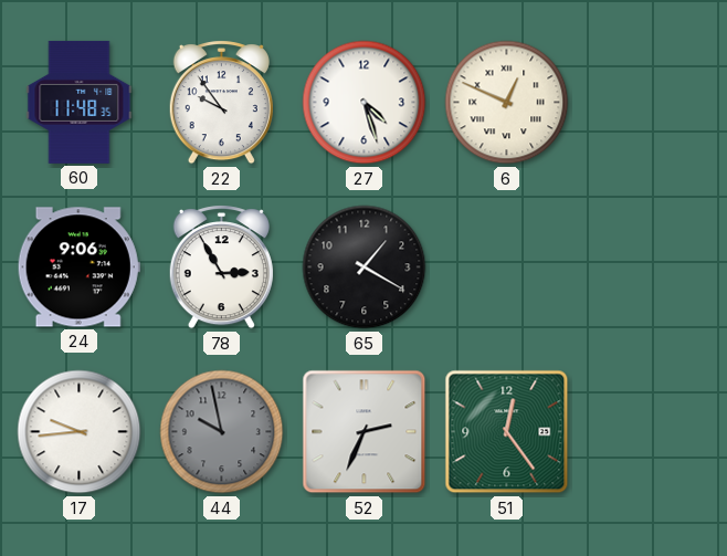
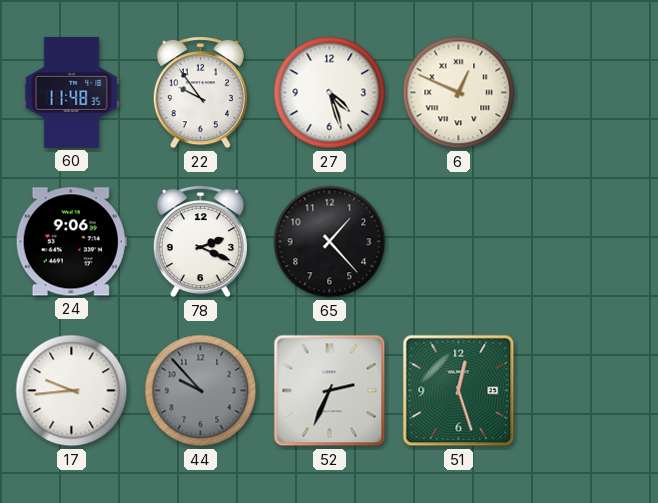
78: 2:55 -> 2:19
65: 1:20 -> 1:23
44: 9:58 -> 9:53
51: 12:24 -> 12:27
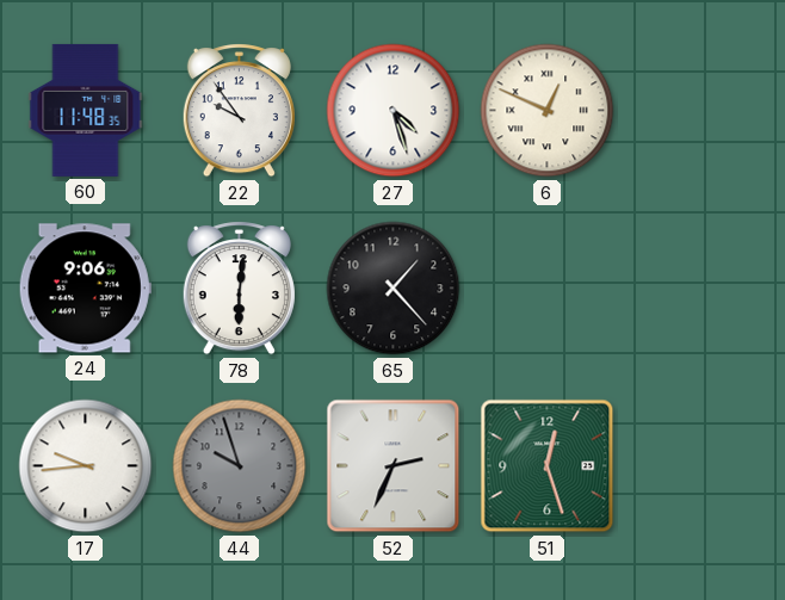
78: 2:19 -> 6:01
44: 9:53 -> 9:57
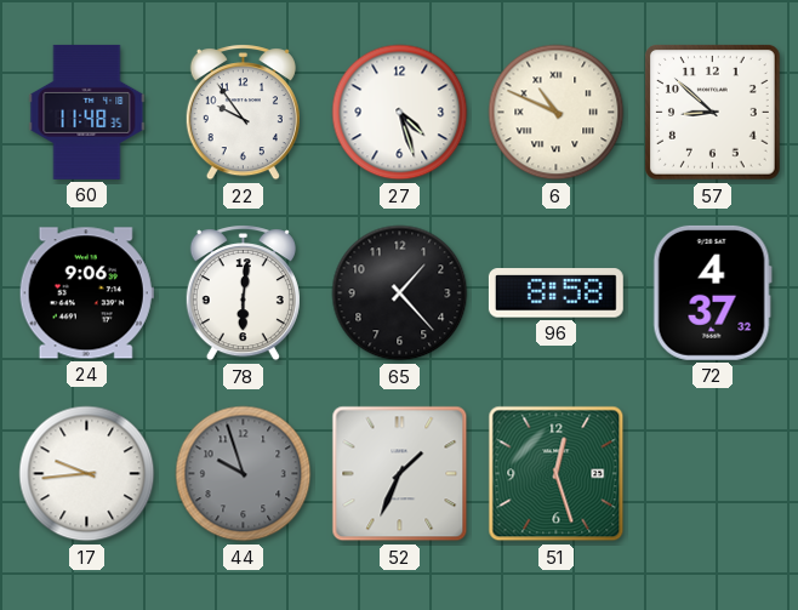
6: 12:49 -> 10:49
57: none -> 8:52
96: none -> 8:58
72: none -> 4:37
52: 2:34 -> 1:34
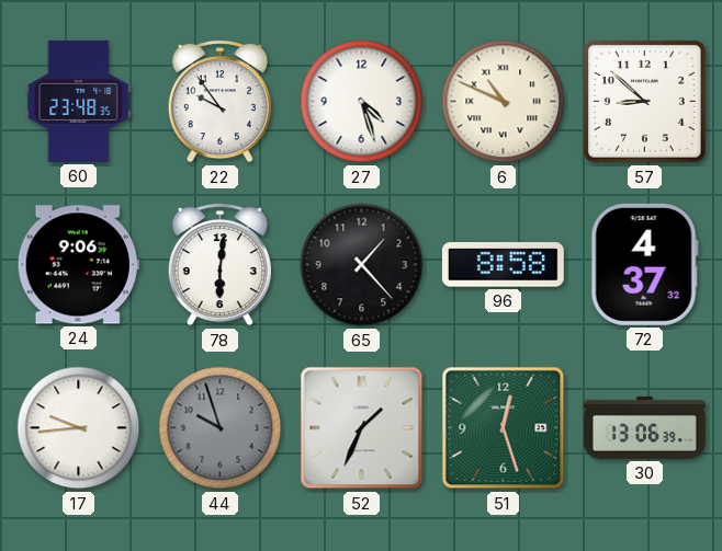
60: 11:48 -> 23:48
30: none -> 13:06
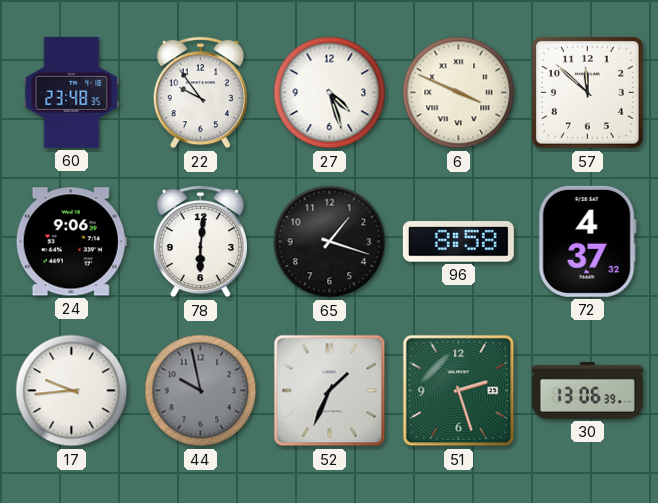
6: 10:49 -> 3:49
57: 8:52 -> 11:52
65: 1:23 -> 1:18
44: 9:57 -> 9:58
51: 12:27 -> 2:27
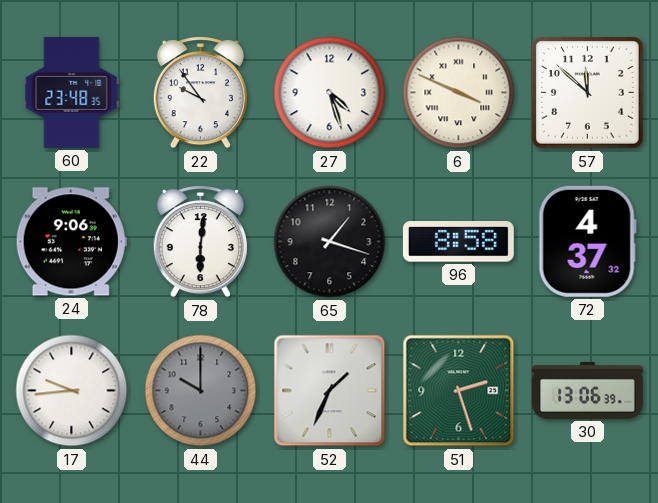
44: 9:58 -> 10:00
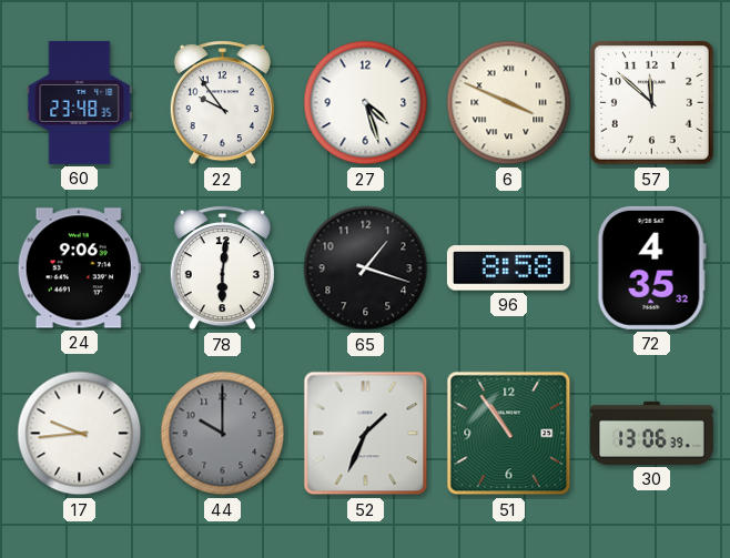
72: 4:37 -> 4:35
51: 2:27 -> 10:54
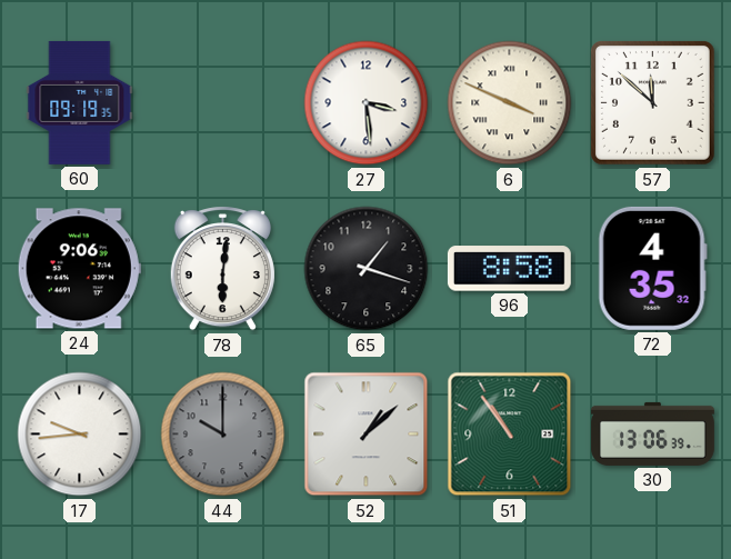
60: 23:48 -> 09:19
22: 9:54 -> none
27: 4:27 -> 3:29
52: 1:34 -> 1:08
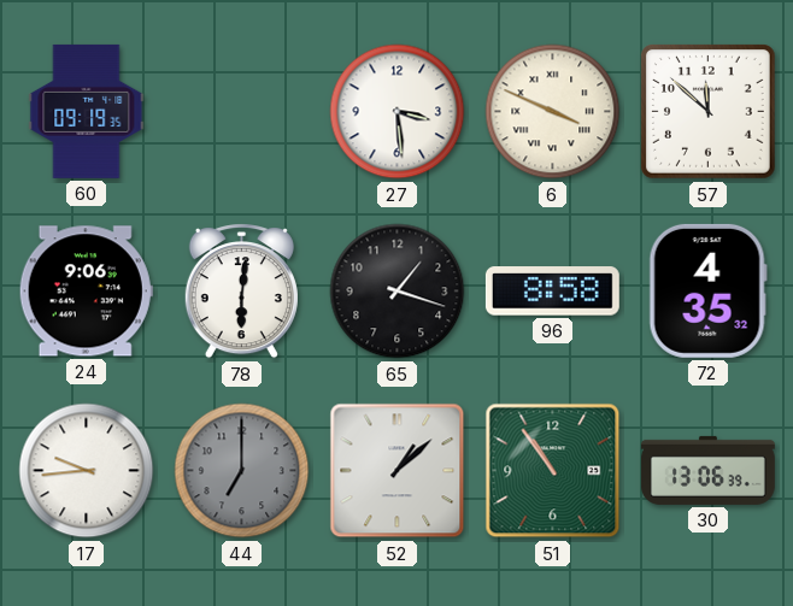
44: 10:00 -> 7:00
